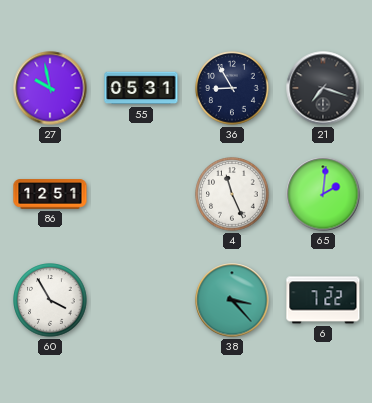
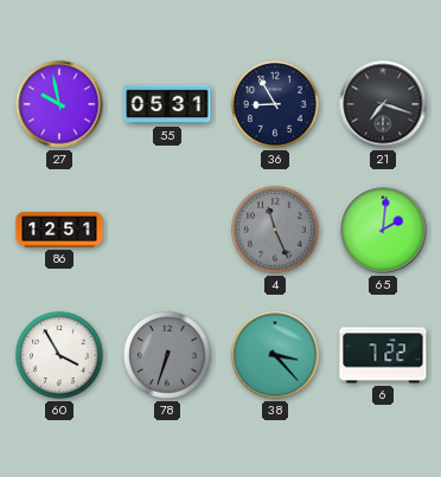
4 dial: white -> grey
78: none -> 6:33
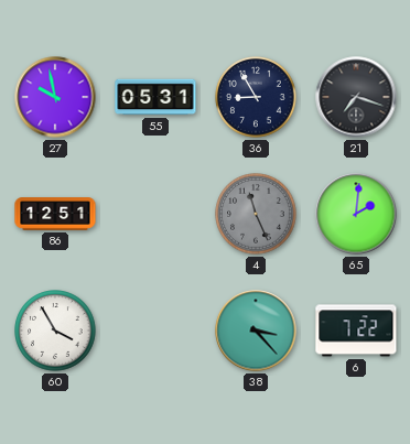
78: 6:33 -> none
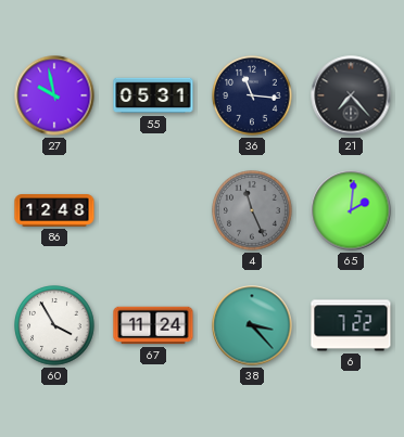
36: 8:55 -> 11:16
21: 7:18 -> 7:23
86: 12:51 -> 12:48
67: none -> 11:24
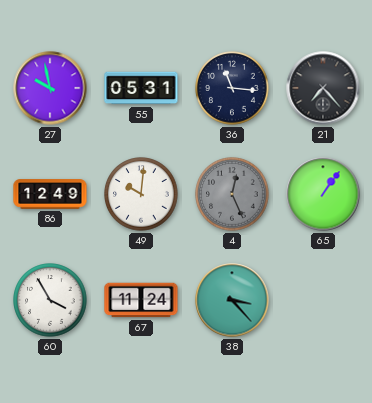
86: 12:48 -> 12:49
49: none -> 10:01
4: 11:26 -> 12:26
65: 2:01 -> 1:06
6: 7:22 -> none
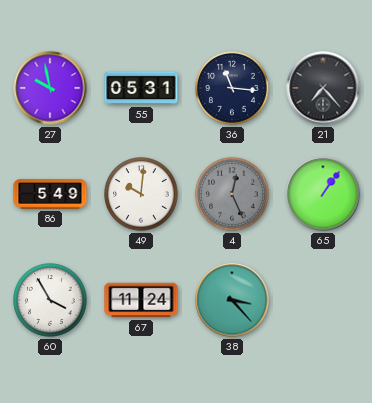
86: 12:49 -> 5:49
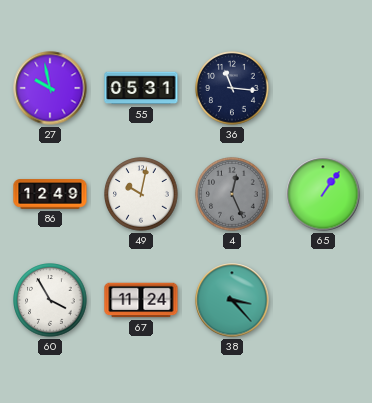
21: 7:23 -> none
86: 5:49 -> 12:49
49: 10:01 -> 10:02
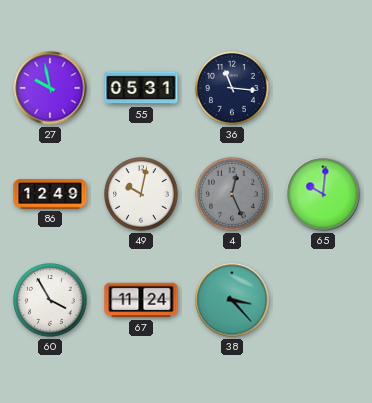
65: 1:06 -> 10:01
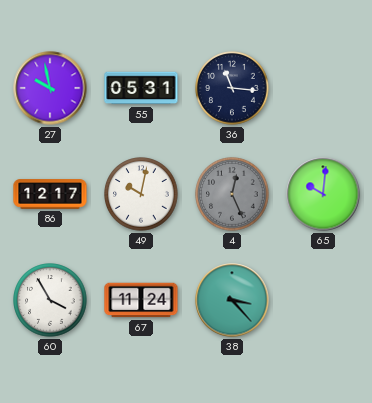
86: 12:49 -> 12:17
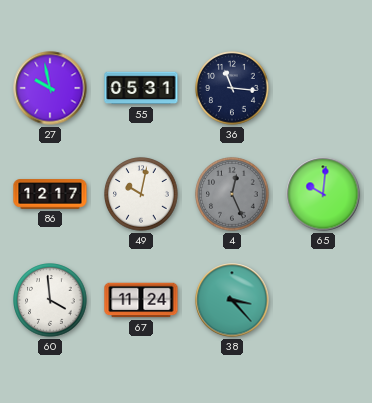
60: 3:55 -> 3:59
